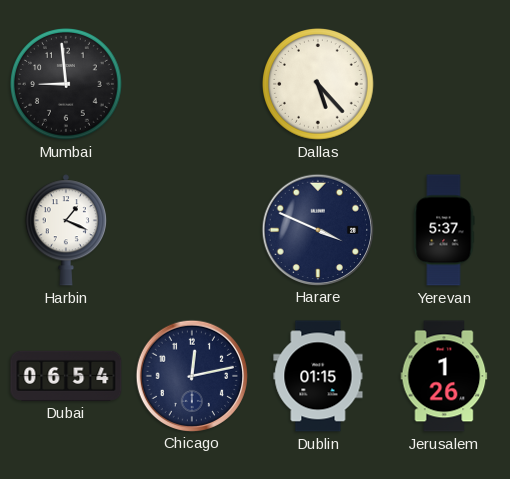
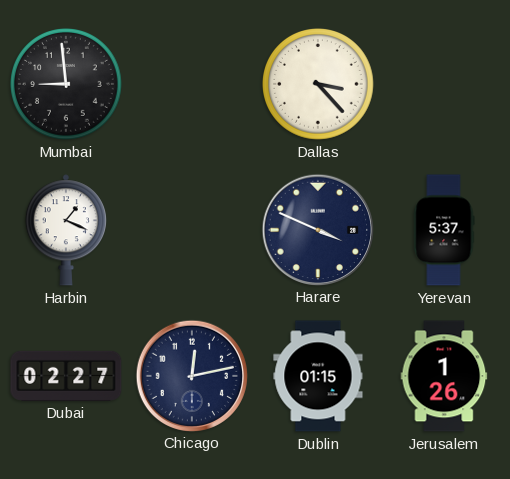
Dallas: 5:23 -> 3:23
Dubai: 06:54 -> 02:27
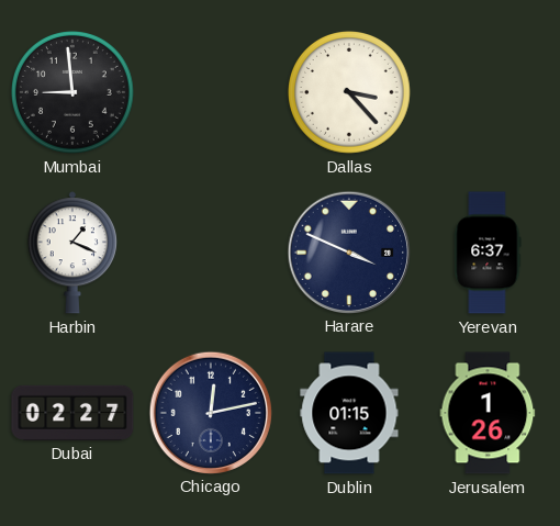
Yerevan: 5:37 -> 6:37
